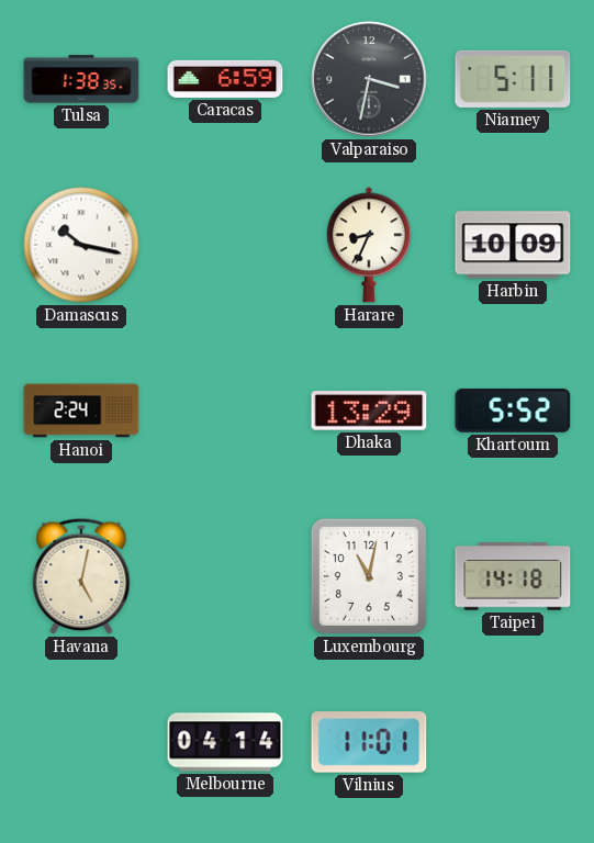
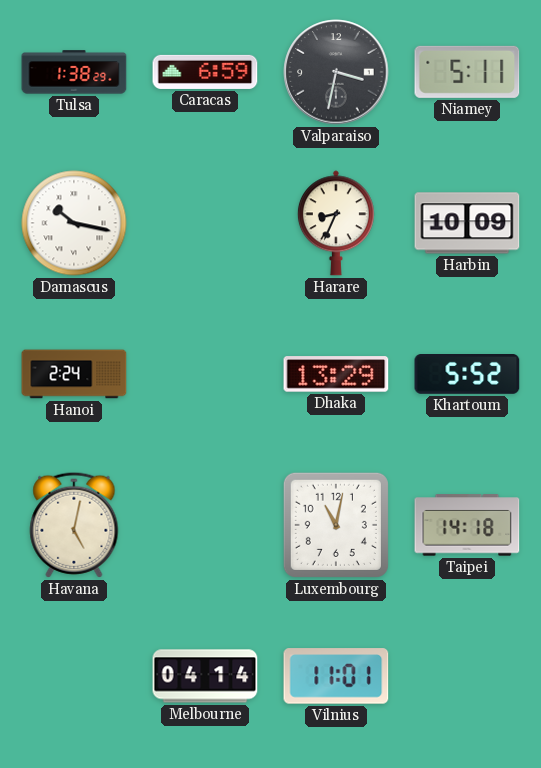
Tulsa: 1:38:35 -> 1:38:29
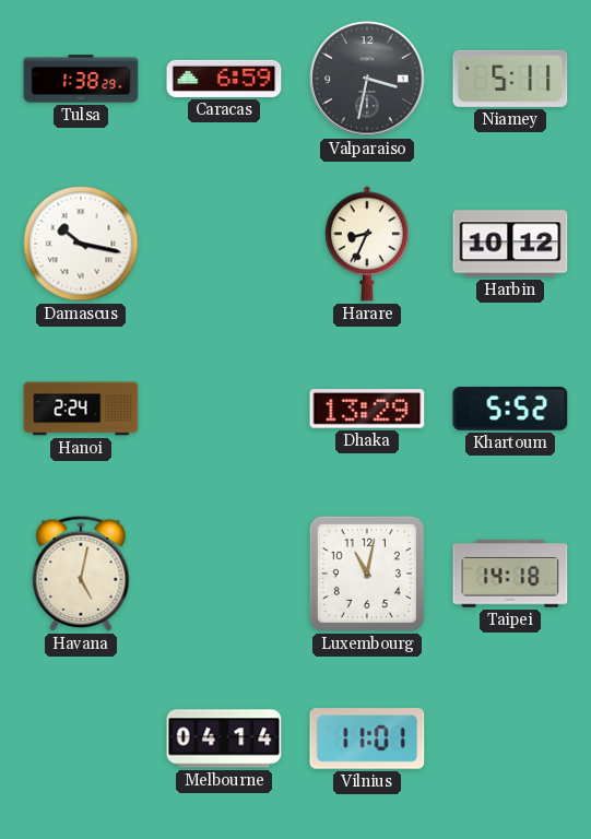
Harbin: 10:09 -> 10:12
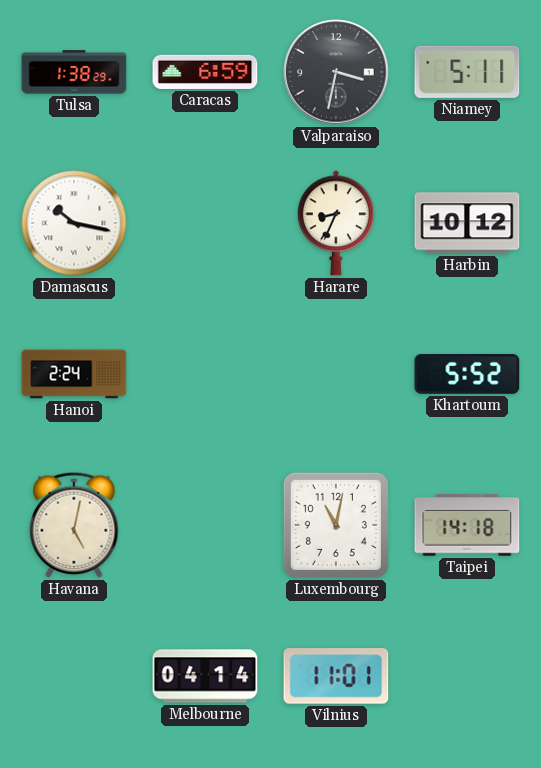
Dhaka: 13:29 -> none
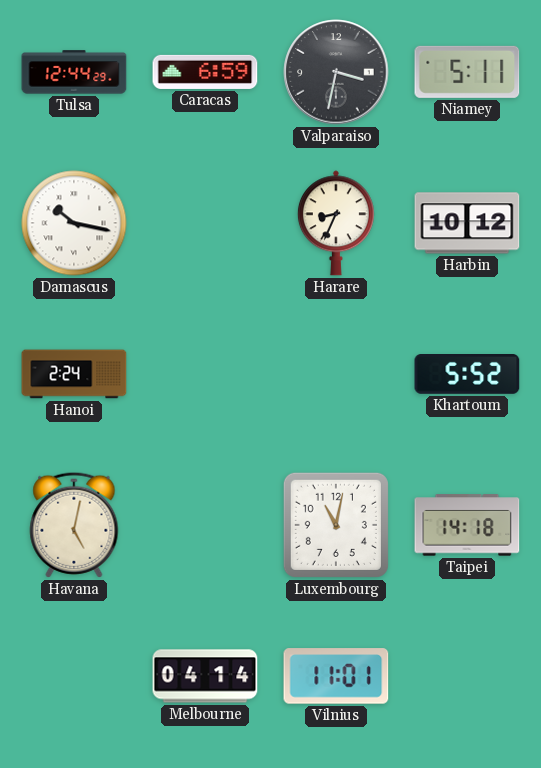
Tulsa: 1:38 -> 12:44
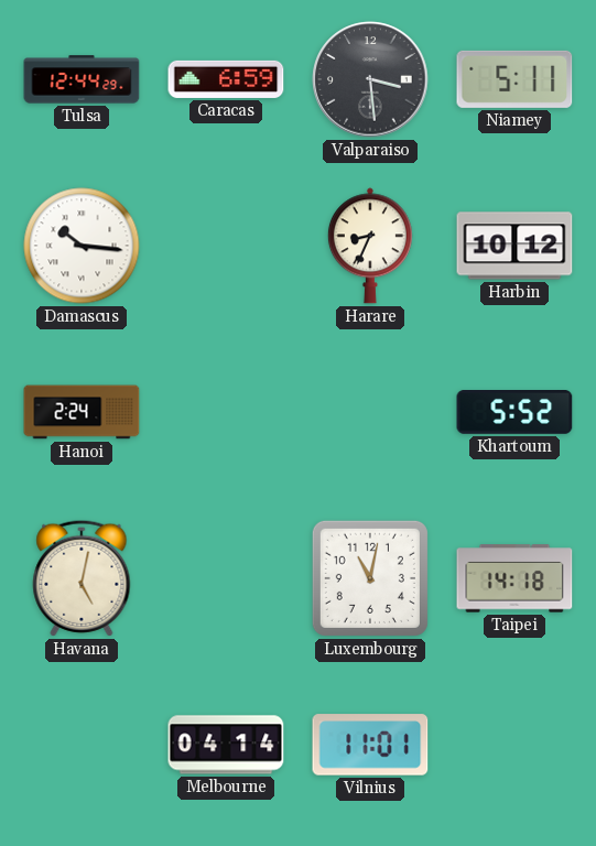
Valparaiso: 3:32 -> 3:29
Damascus: 10:17 -> 10:16
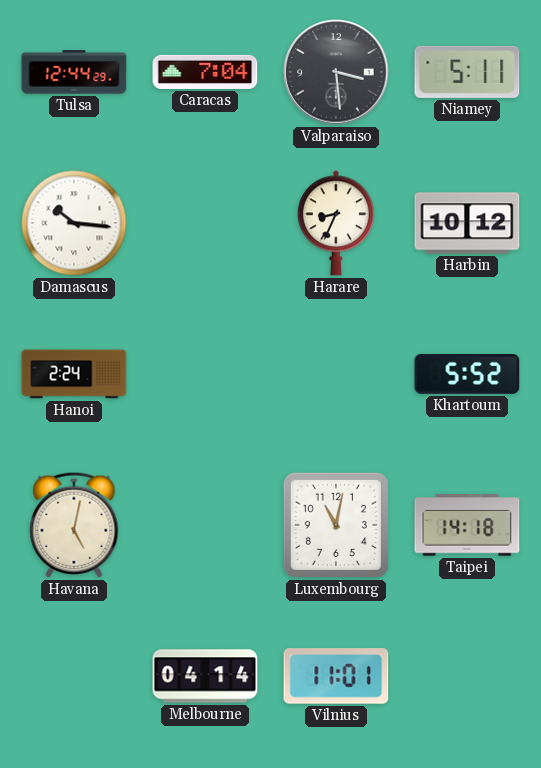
Caracas: 6:59 -> 7:04
